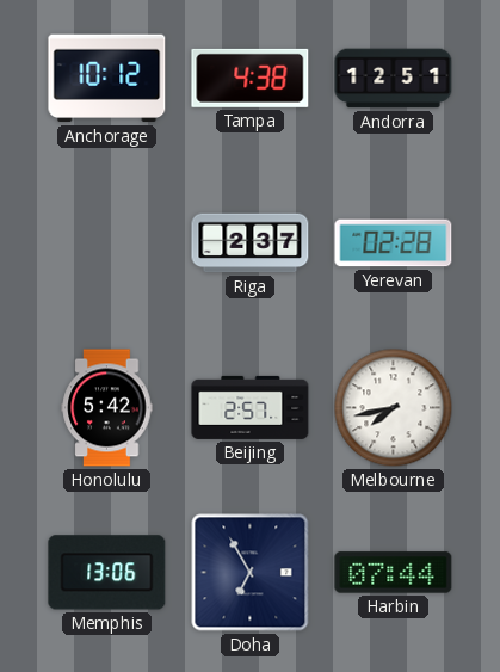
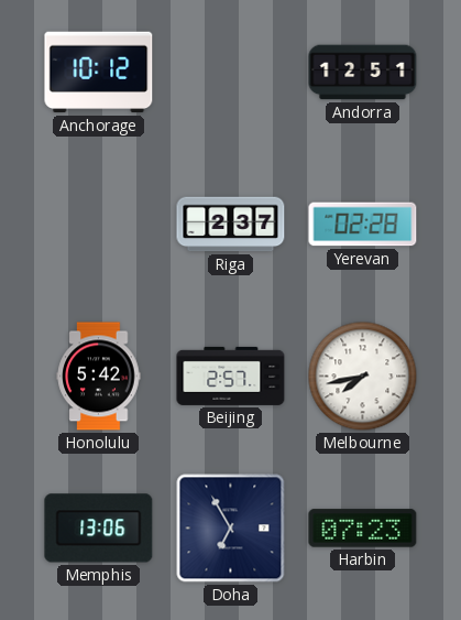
Tampa: 4:38 -> none
Harbin: 07:44 -> 07:23
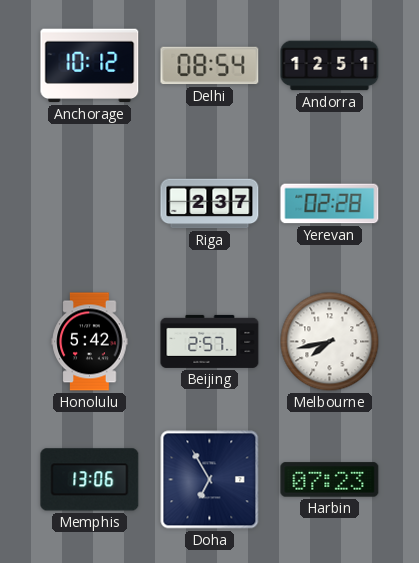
Delhi: none -> 08:54
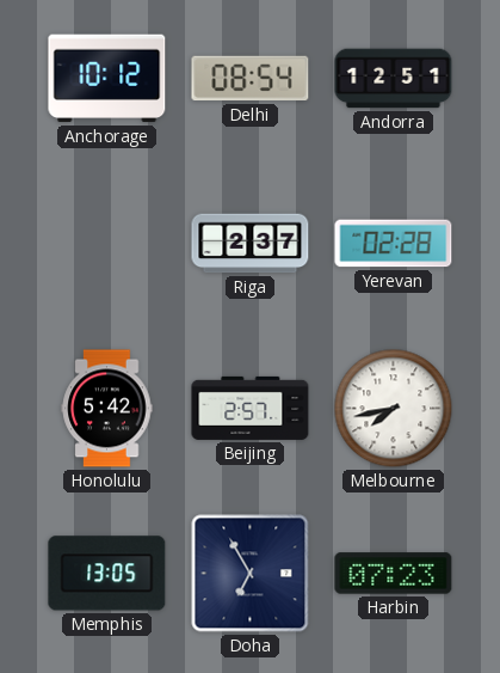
Memphis: 13:06 -> 13:05
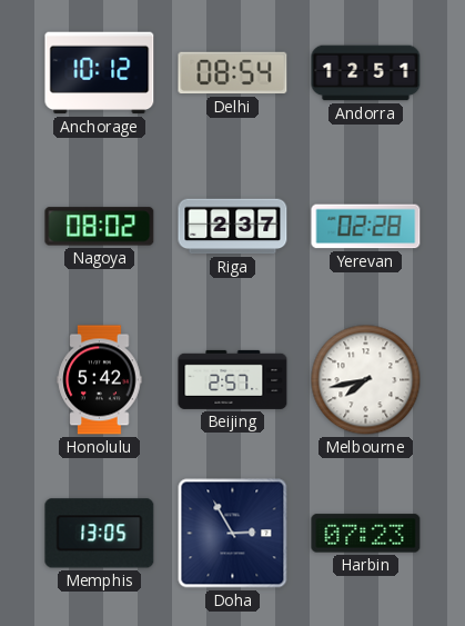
Nagoya: none -> 08:02
Doha: 6:55 -> 2:55
